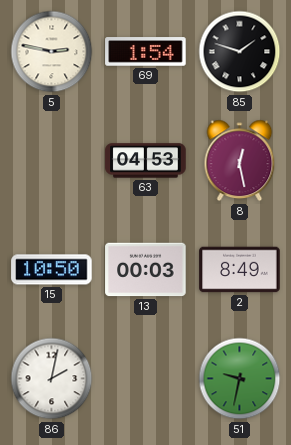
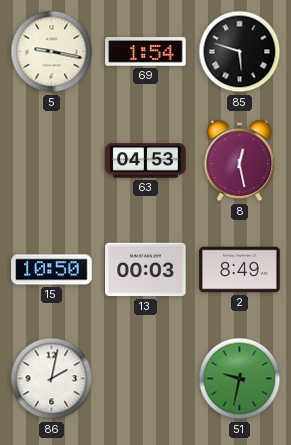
5: 2:47 -> 9:17
85: 1:48 -> 5:48
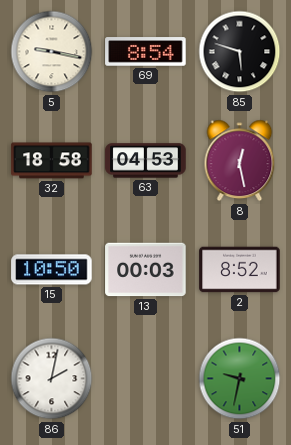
69: 1:54 -> 8:54
32: none -> 18:58
2: 8:49 -> 8:52
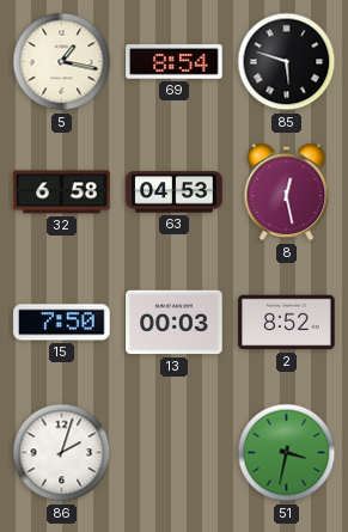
5: 9:17 -> 1:17
32: 18:58 -> 6:58
15: 10:50 -> 7:50
86: 2:02 -> 2:03
51: 9:32 -> 3:32
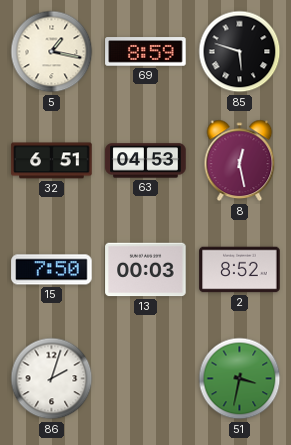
69: 8:54 -> 8:59
32: 6:58 -> 6:51
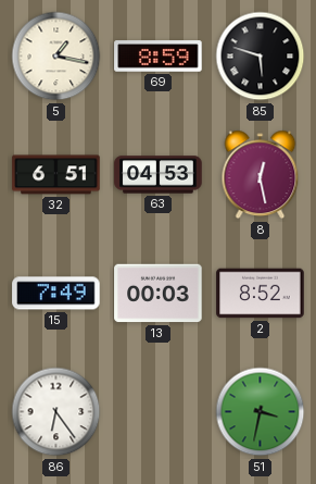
15: 7:50 -> 7:49
86: 2:03 -> 6:24
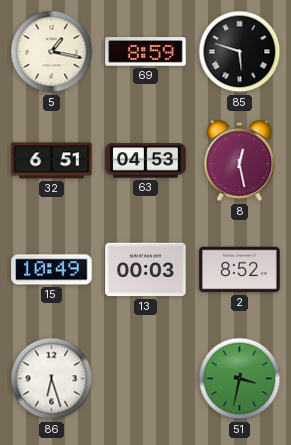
15: 7:49 -> 10:49
86: 6:24 -> 6:27
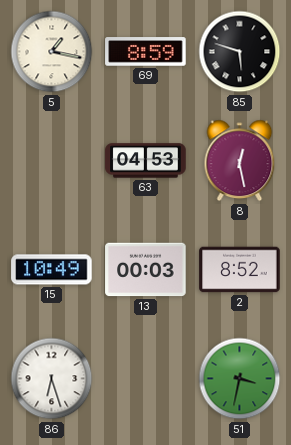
32: 6:51 -> none
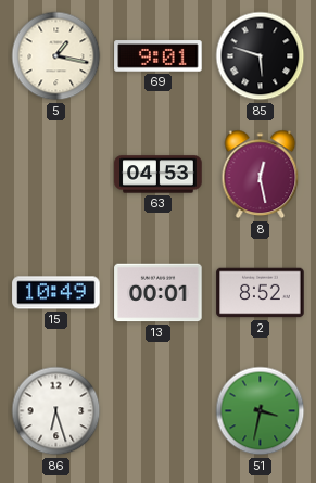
69: 8:59 -> 9:01
13: 00:03 -> 00:01
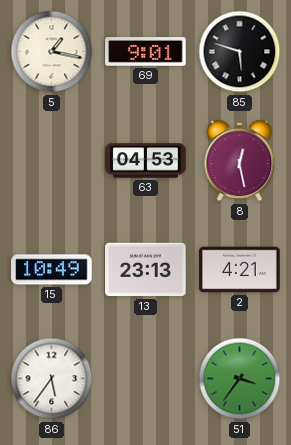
13: 00:01 -> 23:13
2: 8:52 -> 4:21
86: 6:27 -> 5:36
51: 3:32 -> 3:36
